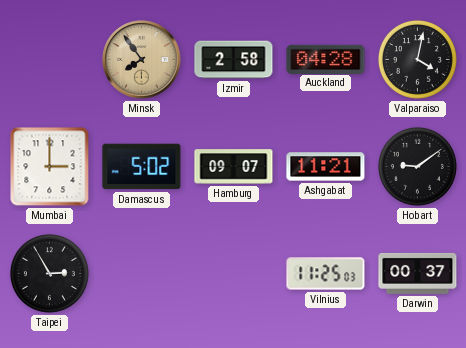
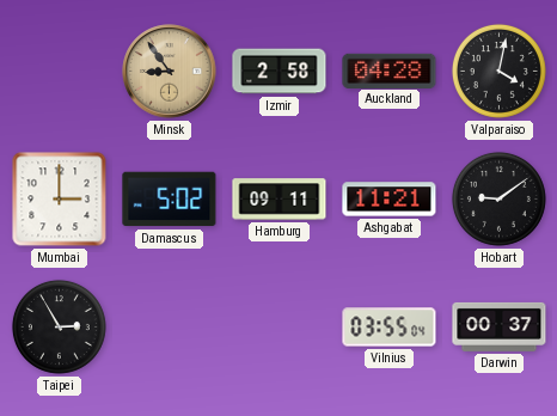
Minsk: 7:54 -> 8:54
Hamburg: 09:07 -> 09:11
Vilnius: 11:25 -> 03:55
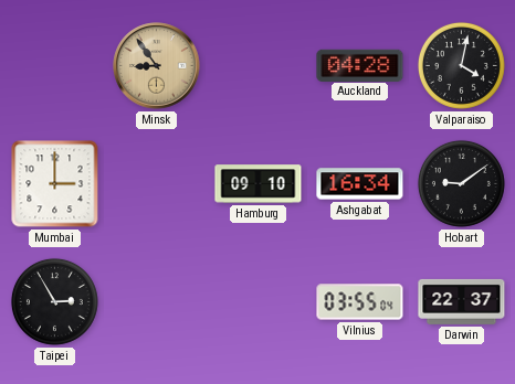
Izmir: 2:58 -> none
Damascus: 5:02 -> none
Hamburg: 09:11 -> 09:10
Ashgabat: 11:21 -> 16:34
Darwin: 00:37 -> 22:37
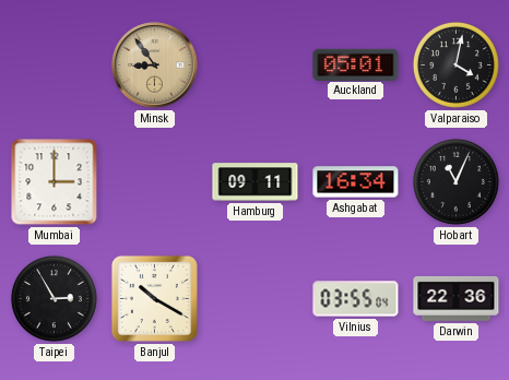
Auckland: 04:28 -> 05:01
Hamburg: 09:10 -> 09:11
Hobart: 9:09 -> 11:04
Banjul: none -> 10:20
Darwin: 22:37 -> 22:36
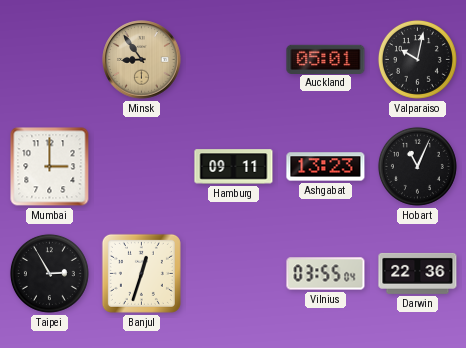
Valparaiso: 4:02 -> 10:02
Ashgabat: 16:34 -> 13:23
Banjul: 10:20 -> 12:33
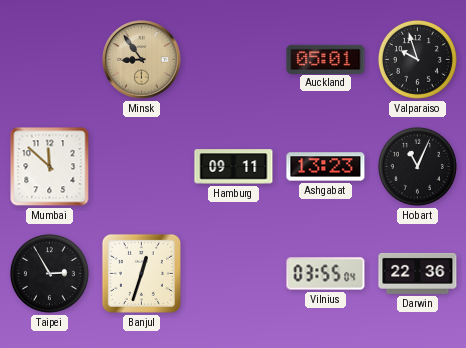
Valparaiso: 10:02 -> 9:57
Mumbai: 3:00 -> 11:52
